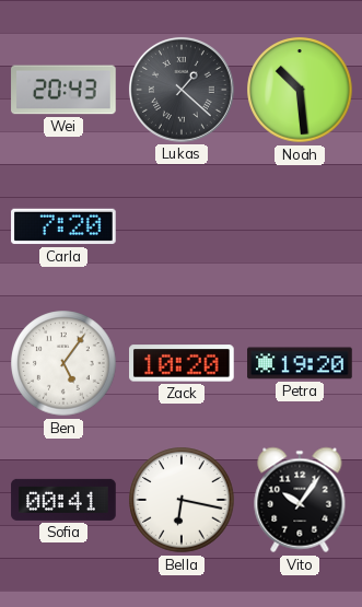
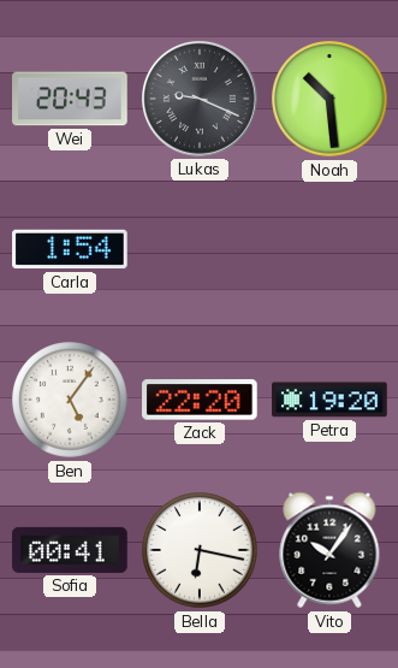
Lukas: 1:22 -> 9:19
Carla: 7:20 -> 1:54
Zack: 10:20 -> 22:20
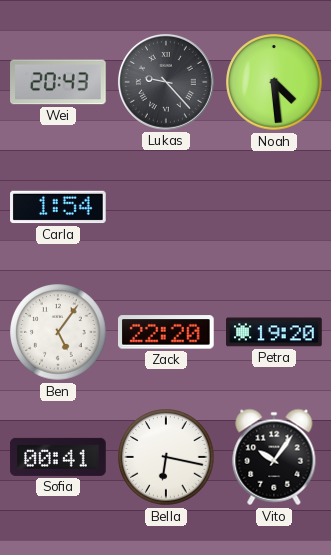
Lukas: 9:19 -> 9:23
Noah: 10:29 -> 4:29
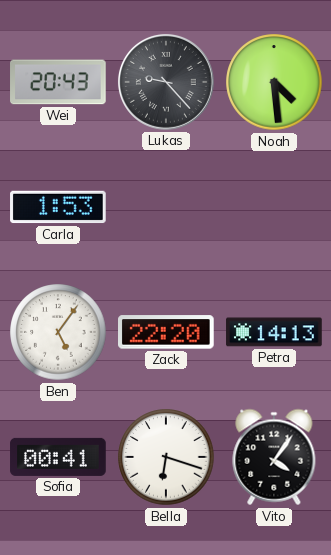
Carla: 1:54 -> 1:53
Petra: 19:20 -> 14:13
Bella: 6:17 -> 6:18
Vito: 10:06 -> 4:06
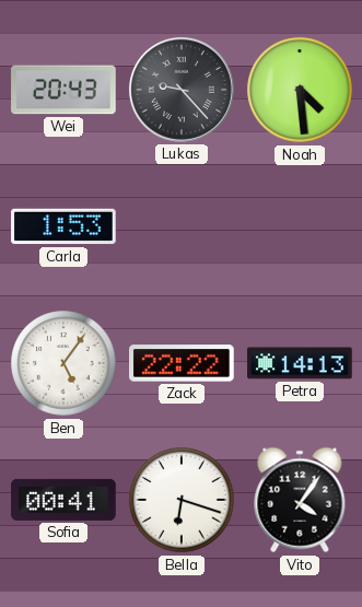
Zack: 22:20 -> 22:22
